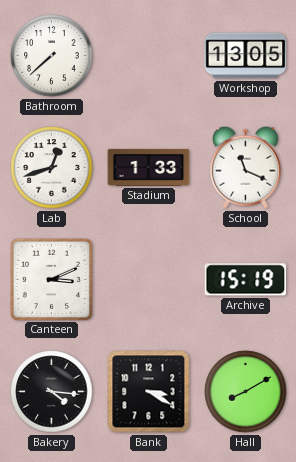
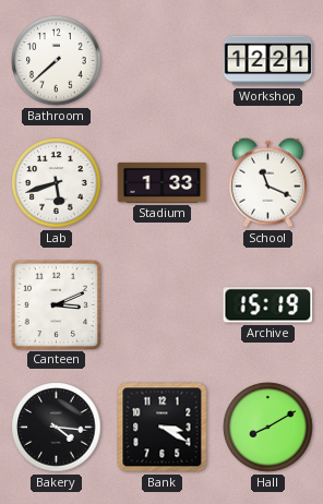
Workshop: 13:05 -> 12:21
Lab: 12:42 -> 5:42
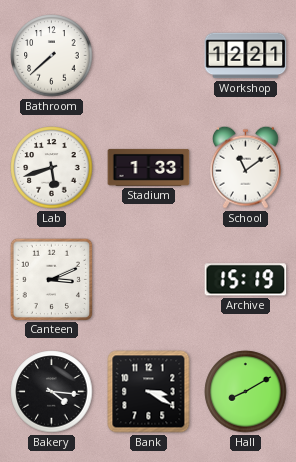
School: 11:19 -> 11:09
